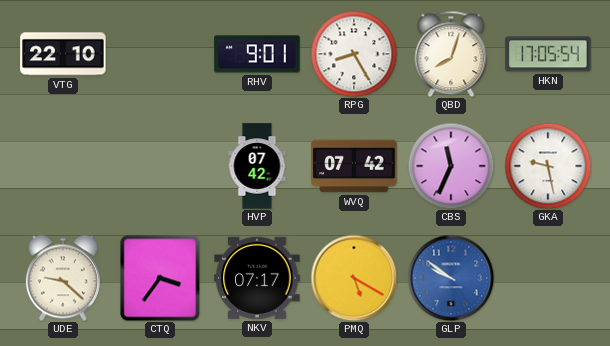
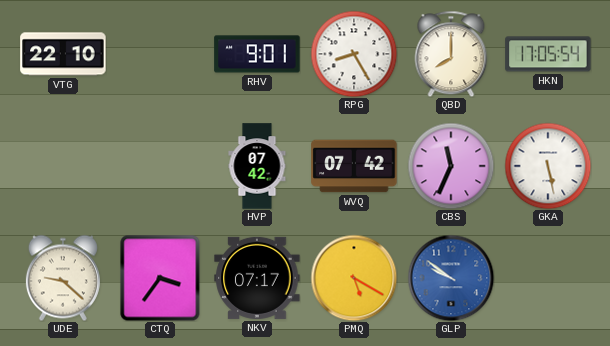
QBD: 8:03 -> 8:00
GKA: 9:28 -> 5:28
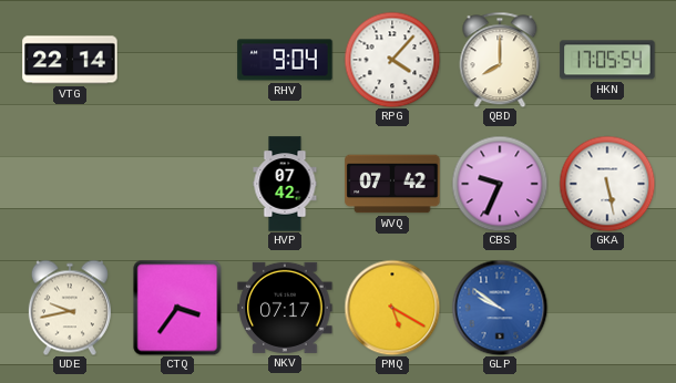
VTG: 22:10 -> 22:14
RHV: 9:01 -> 9:04
RPG: 8:25 -> 4:07
CBS: 11:34 -> 9:34
UDE: 9:22 -> 9:43
